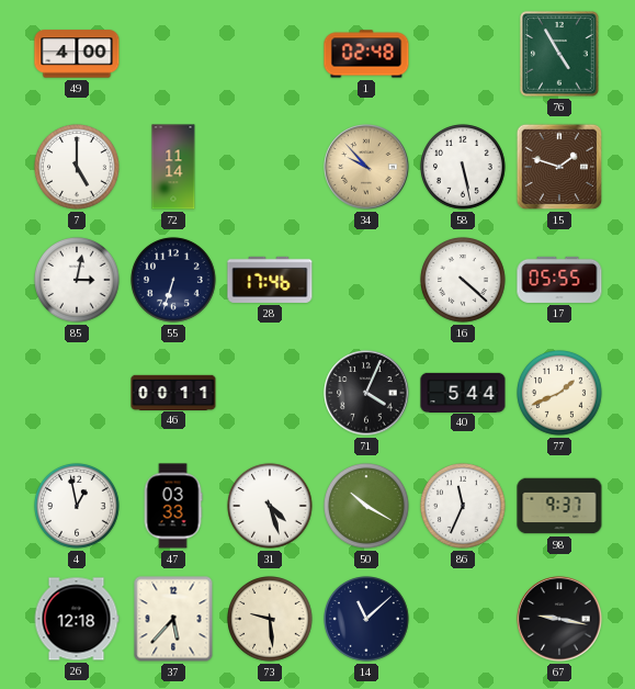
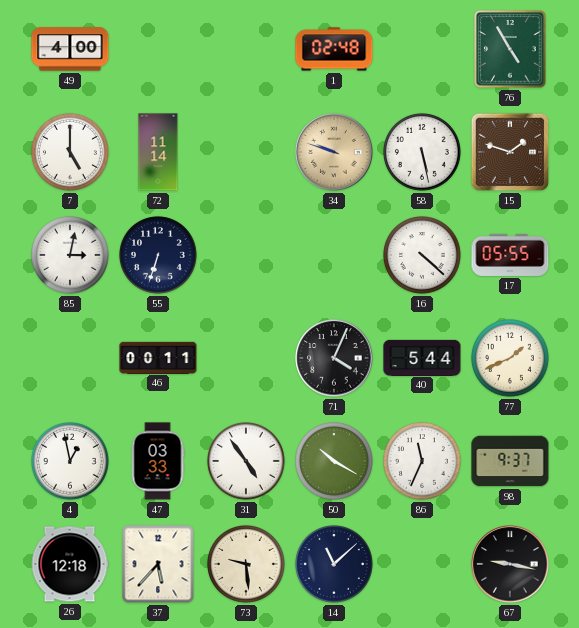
34: 9:53 -> 9:48
28: 17:46 -> none
31: 4:27 -> 4:54
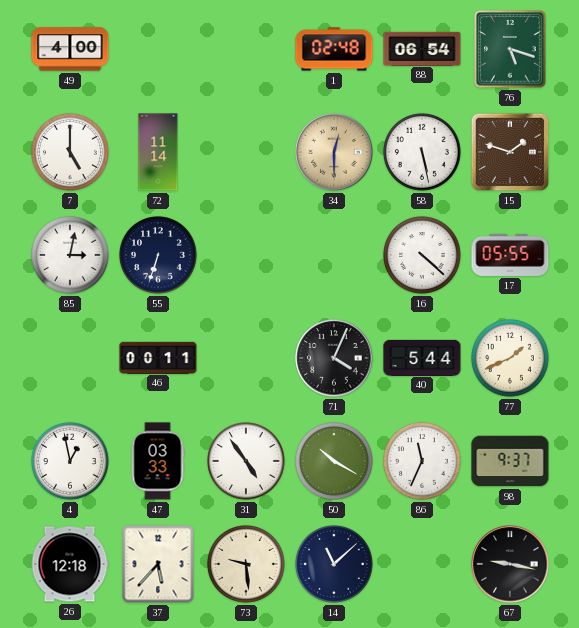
88: none -> 06:54
76: 4:55 -> 5:18
34: 9:48 -> 12:30
